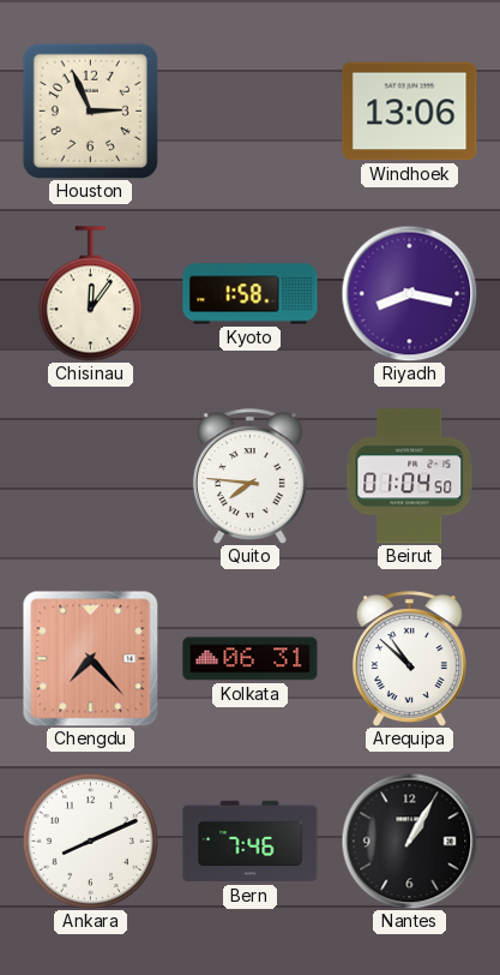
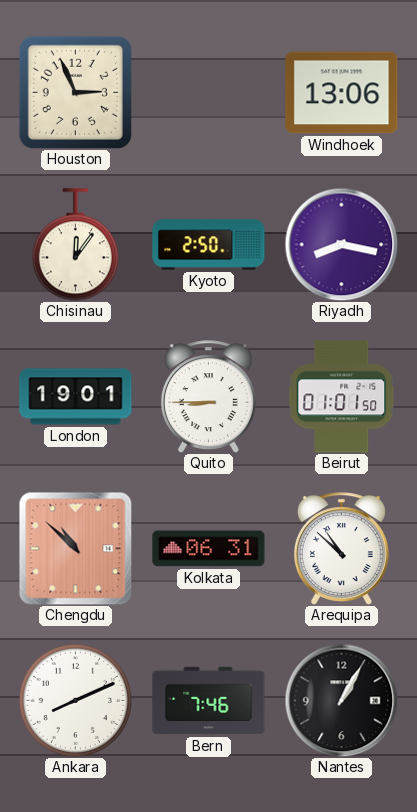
Kyoto: 1:58 -> 2:50
London: none -> 19:01
Quito: 7:46 -> 8:45
Beirut: 01:04 -> 01:01
Chengdu: 7:23 -> 10:52
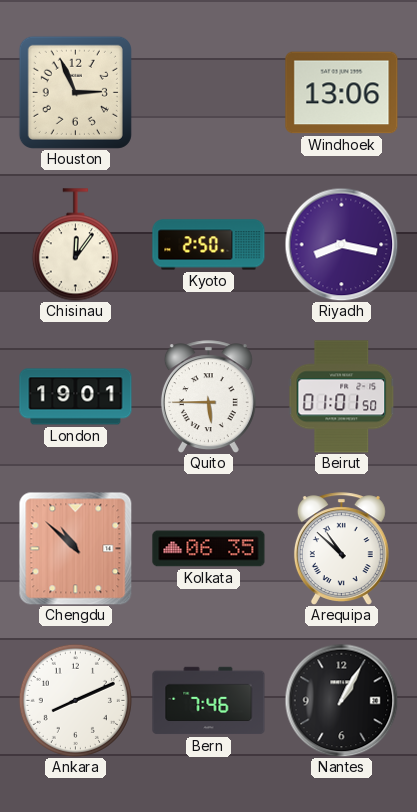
Quito: 8:45 -> 5:45
Kolkata: 06:31 -> 06:35
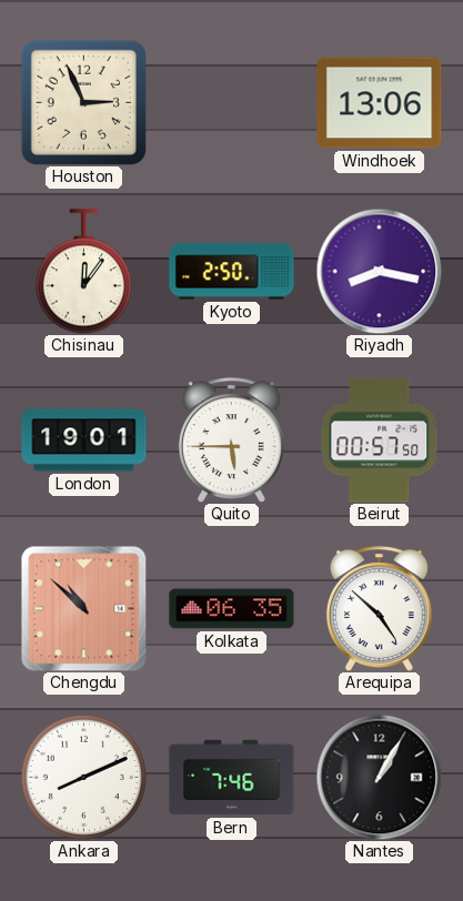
Beirut: 01:01 -> 00:57
Arequipa: 10:52 -> 4:52
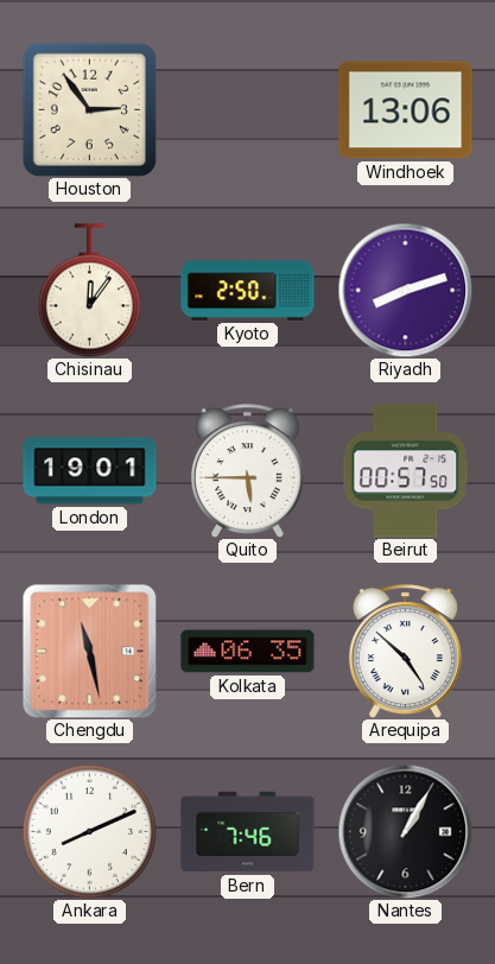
Houston: 2:56 -> 2:54
Riyadh: 8:17 -> 8:12
Chengdu: 10:52 -> 11:28
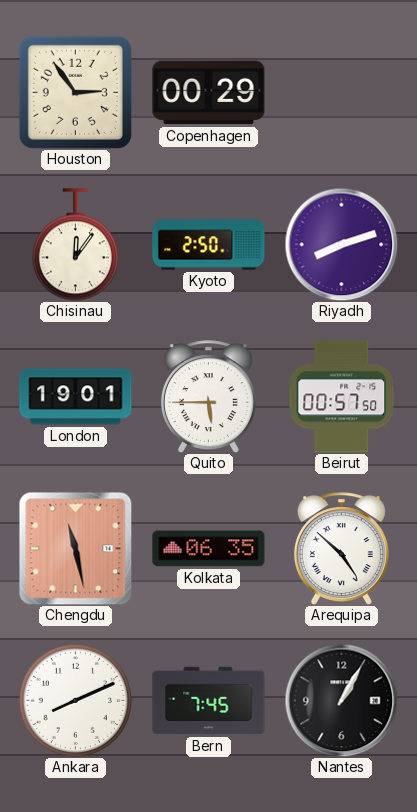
Copenhagen: none -> 00:29
Windhoek: 13:06 -> none
Bern: 7:46 -> 7:45
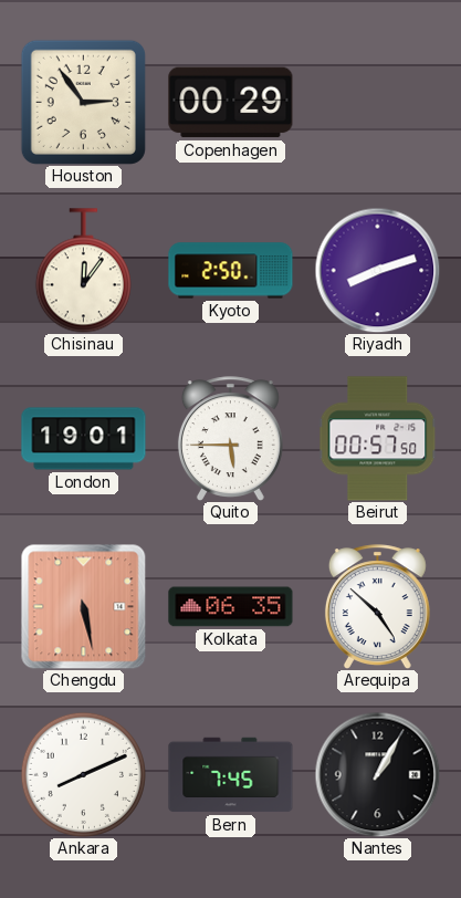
Chengdu: 11:28 -> 5:28
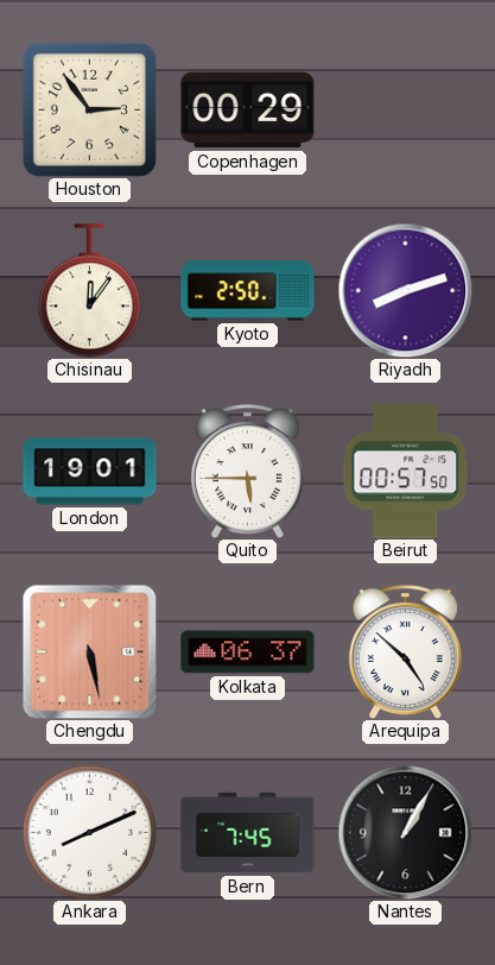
Kolkata: 06:35 -> 06:37
